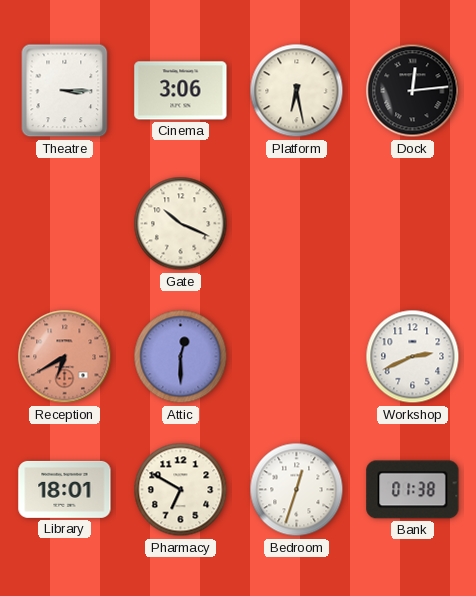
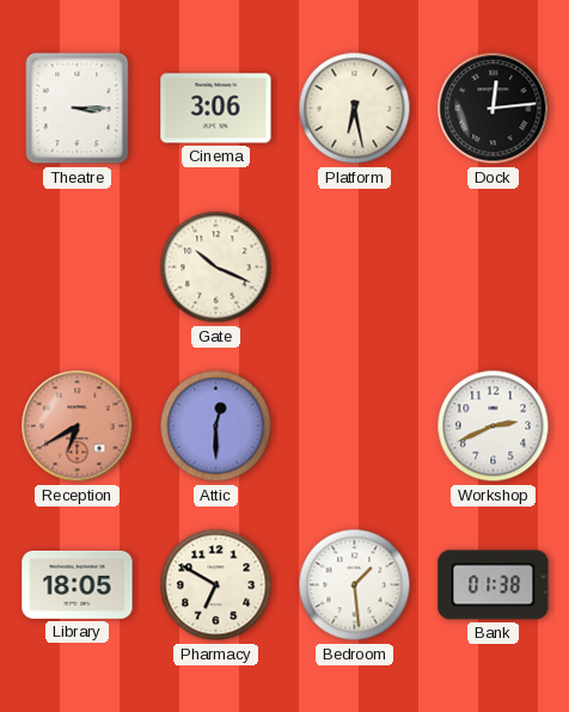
Library: 18:01 -> 18:05
Bedroom: 12:33 -> 1:29
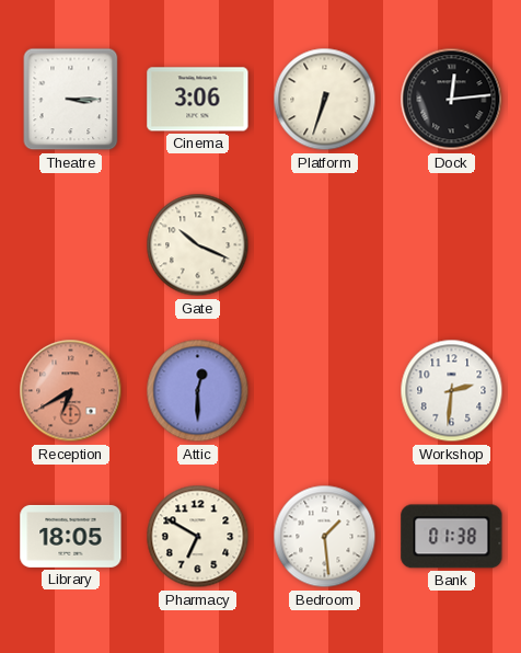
Platform: 6:28 -> 6:33
Workshop: 2:41 -> 2:31
